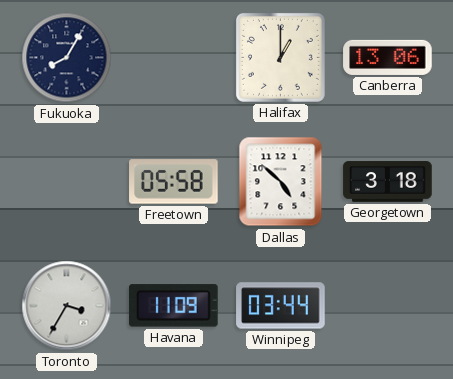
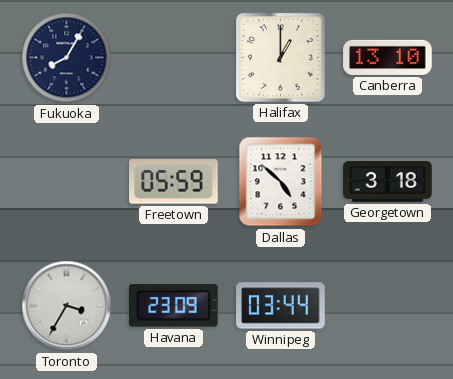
Canberra: 13:06 -> 13:10
Freetown: 05:58 -> 05:59
Havana: 11:09 -> 23:09
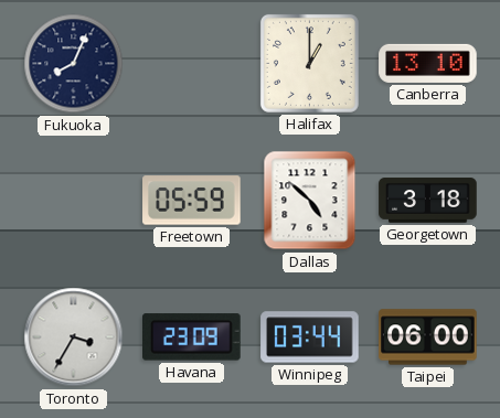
Fukuoka: 8:05 -> 8:04
Taipei: none -> 06:00
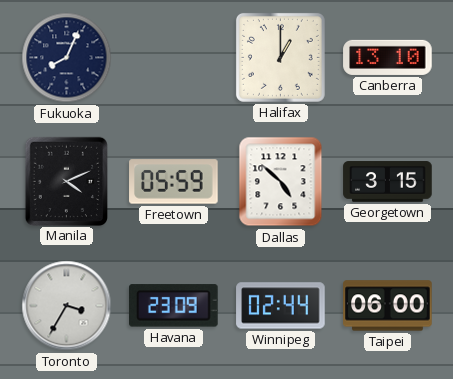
Manila: none -> 4:11
Georgetown: 3:18 -> 3:15
Winnipeg: 03:44 -> 02:44
